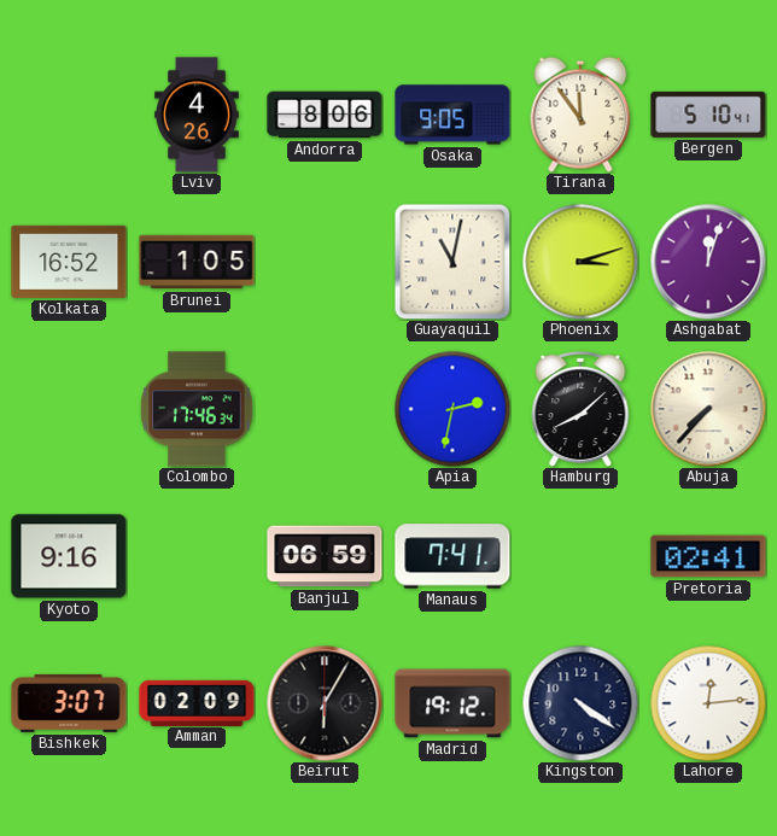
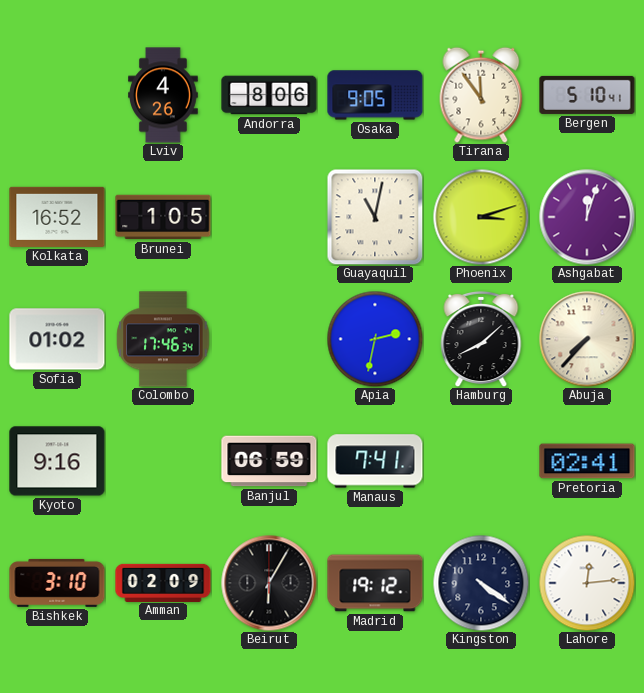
Sofia: none -> 01:02
Bishkek: 3:07 -> 3:10
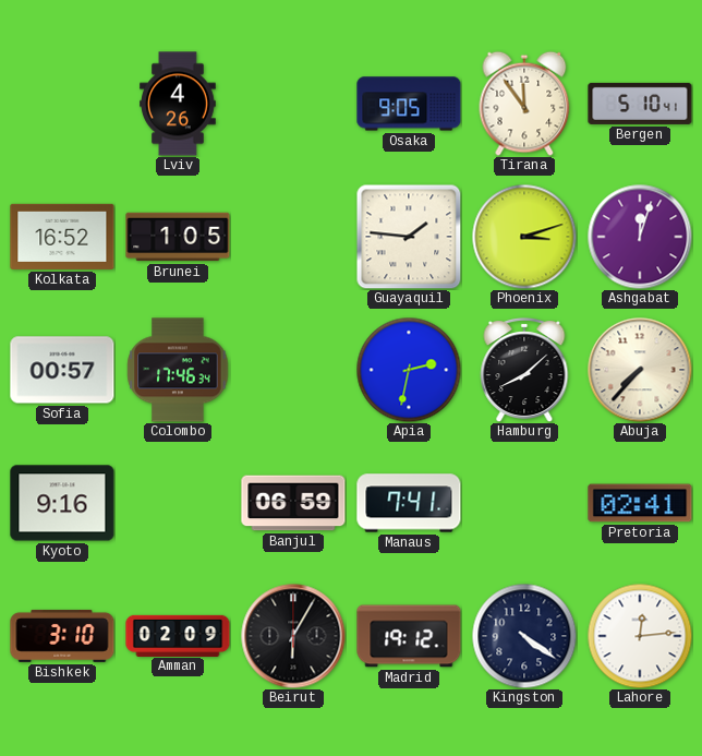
Andorra: 8:06 -> none
Guayaquil: 11:02 -> 1:46
Sofia: 01:02 -> 00:57
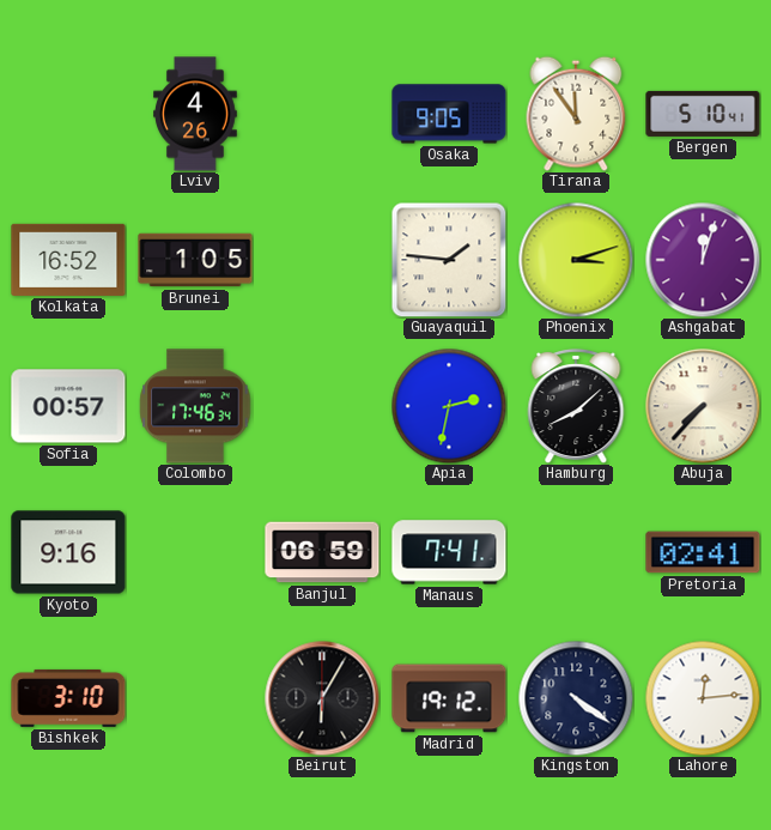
Amman: 02:09 -> none
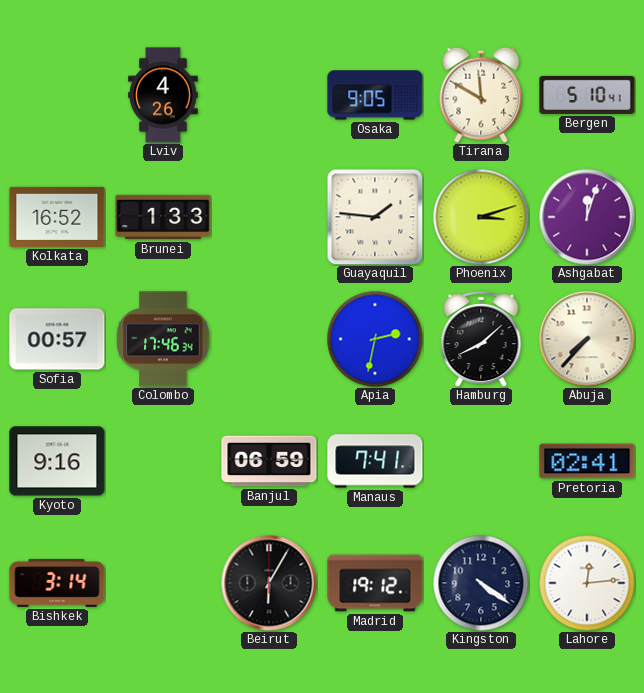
Tirana: 11:54 -> 11:50
Brunei: 1:05 -> 1:33
Bishkek: 3:10 -> 3:14
